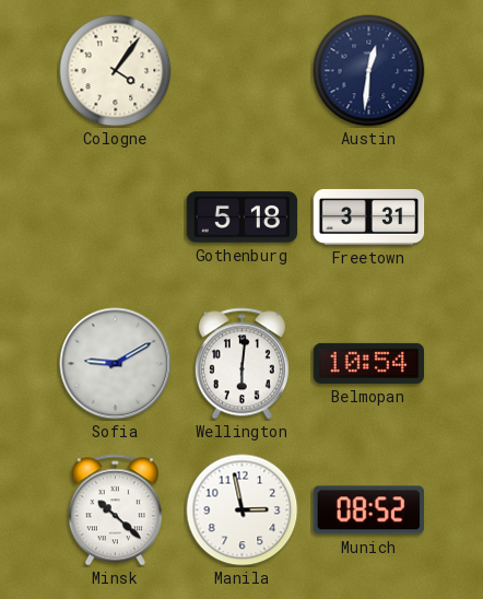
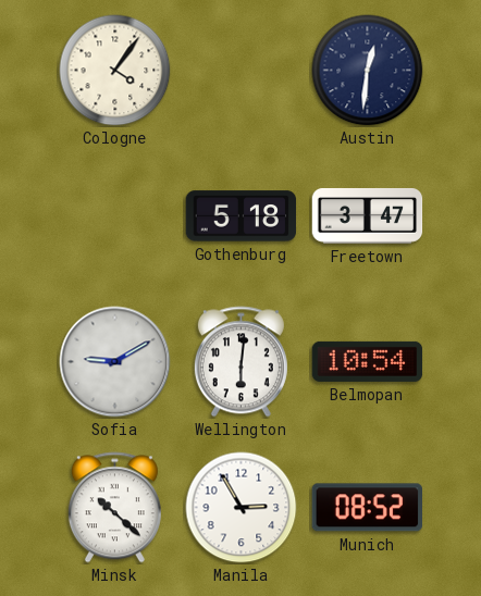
Freetown: 3:31 -> 3:47
Manila: 2:58 -> 2:55
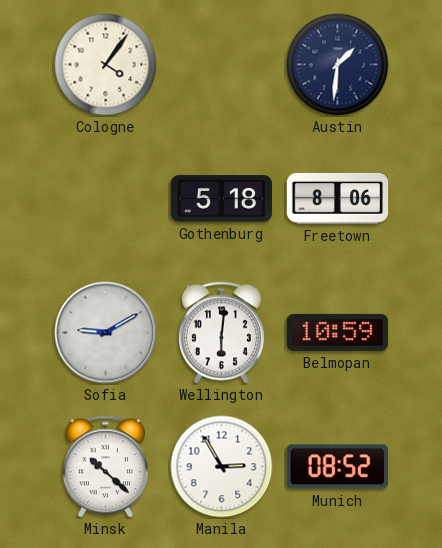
Austin: 12:31 -> 1:31
Freetown: 3:47 -> 8:06
Belmopan: 10:54 -> 10:59
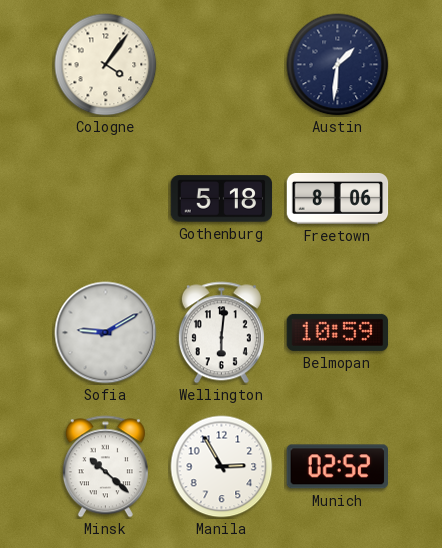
Munich: 08:52 -> 02:52
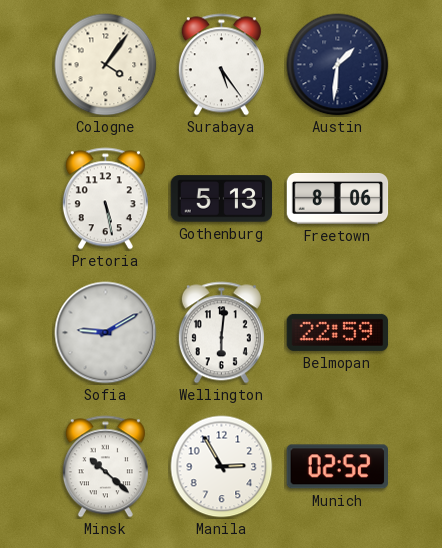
Surabaya: none -> 5:24
Pretoria: none -> 5:28
Gothenburg: 5:18 -> 5:13
Belmopan: 10:59 -> 22:59
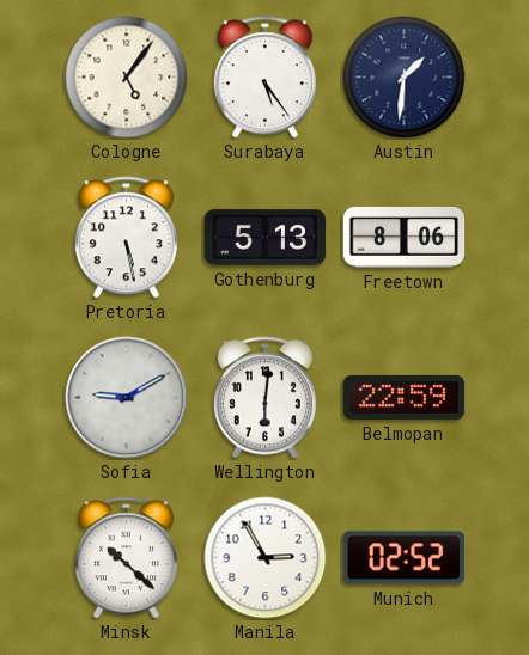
Cologne: 4:06 -> 5:06
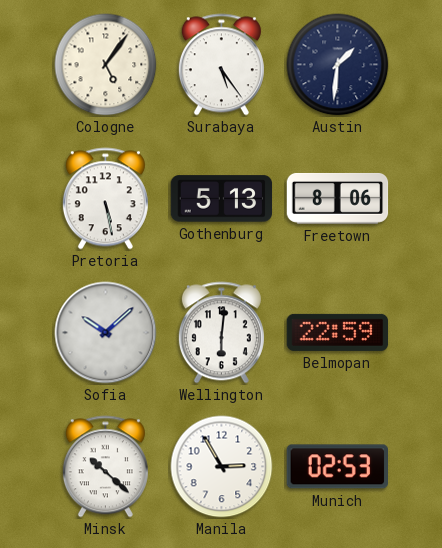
Sofia: 9:10 -> 10:08
Munich: 02:52 -> 02:53
